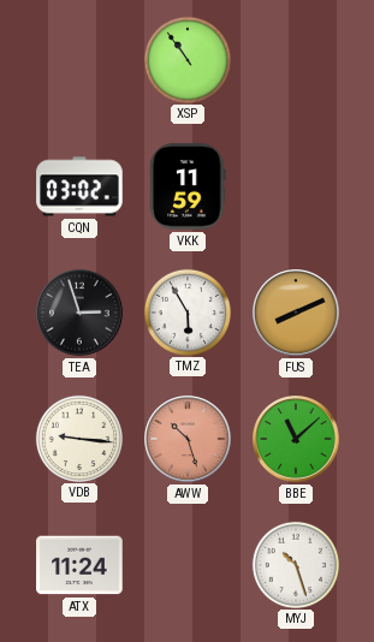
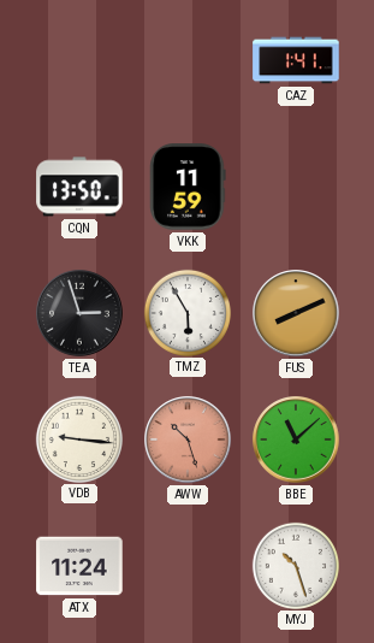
XSP: 10:54 -> none
CAZ: none -> 1:41
CQN: 03:02 -> 13:50
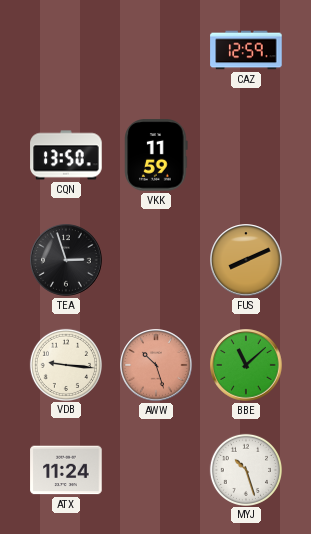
CAZ: 1:41 -> 12:59
TMZ: 5:55 -> none
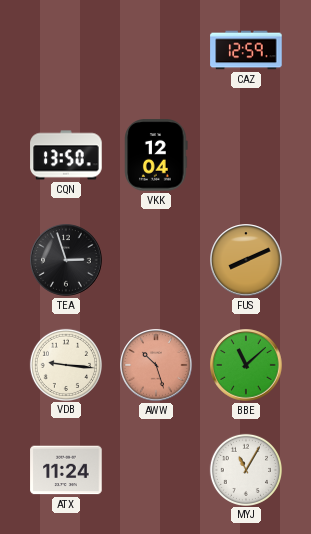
VKK: 11:59 -> 12:04
MYJ: 10:27 -> 11:05
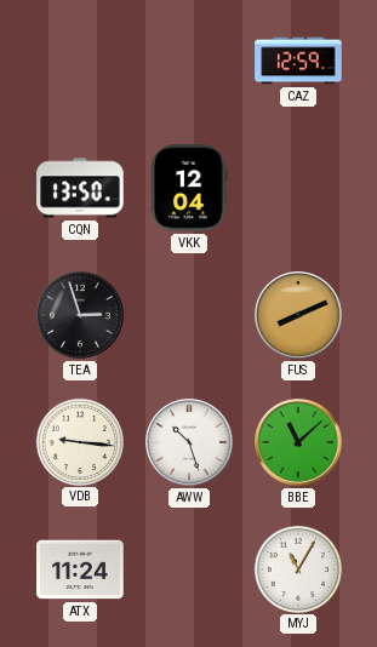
AWW dial: salmon -> white
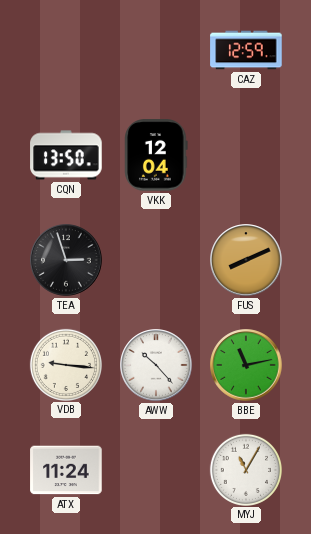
AWW: 10:27 -> 10:23
BBE: 11:08 -> 11:13
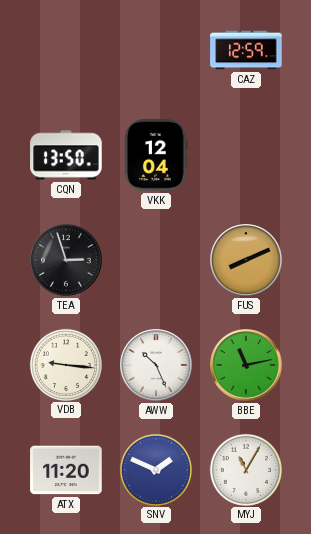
AWW: 10:23 -> 10:26
ATX: 11:24 -> 11:20
SNV: none -> 1:49
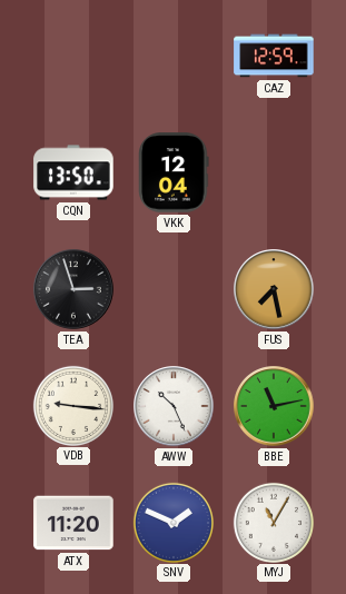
FUS: 8:11 -> 7:28
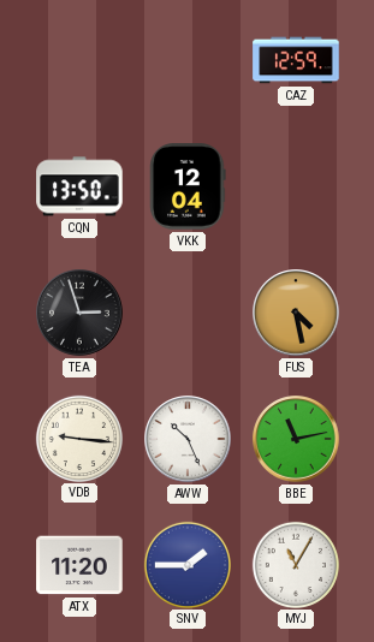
FUS: 7:28 -> 4:28
SNV: 1:49 -> 1:45
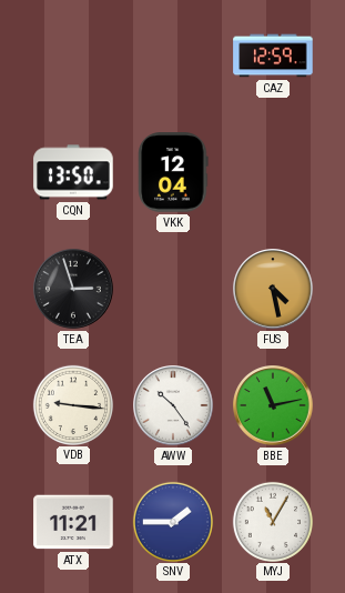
AWW: 10:26 -> 10:24
ATX: 11:20 -> 11:21
